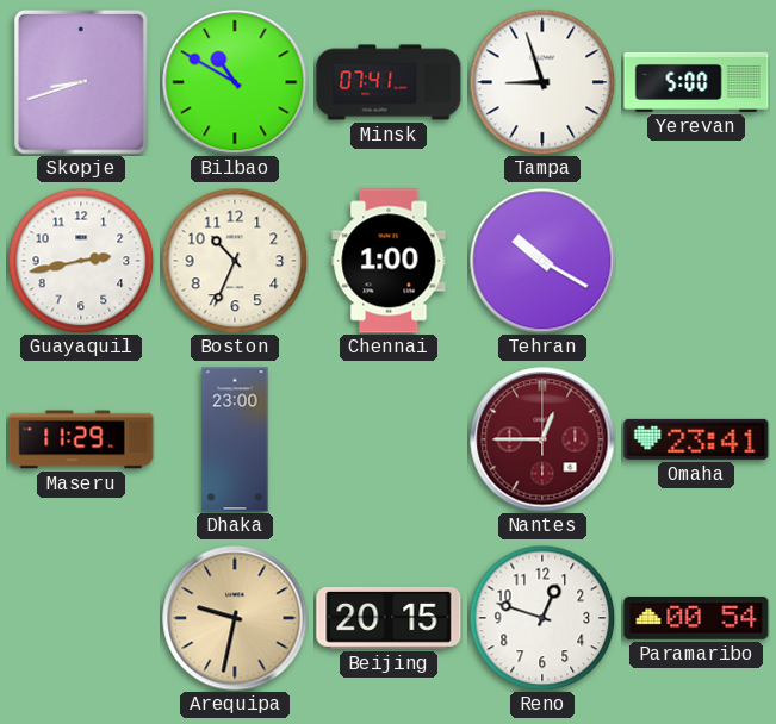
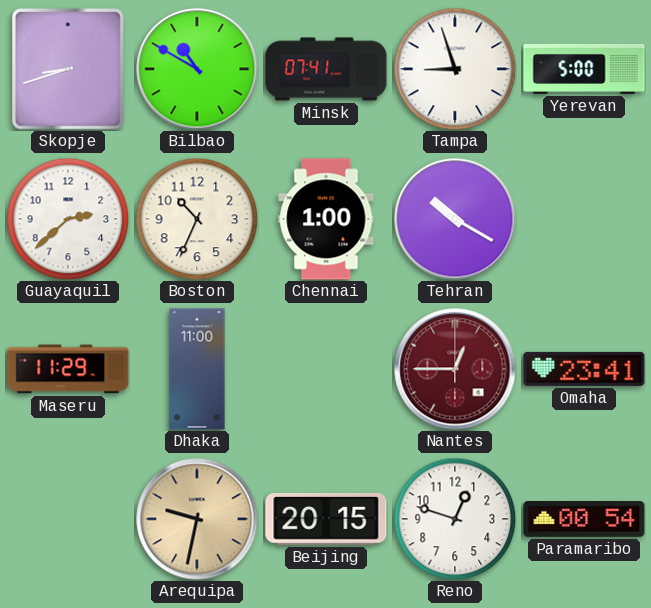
Guayaquil: 2:43 -> 2:38
Dhaka: 23:00 -> 11:00
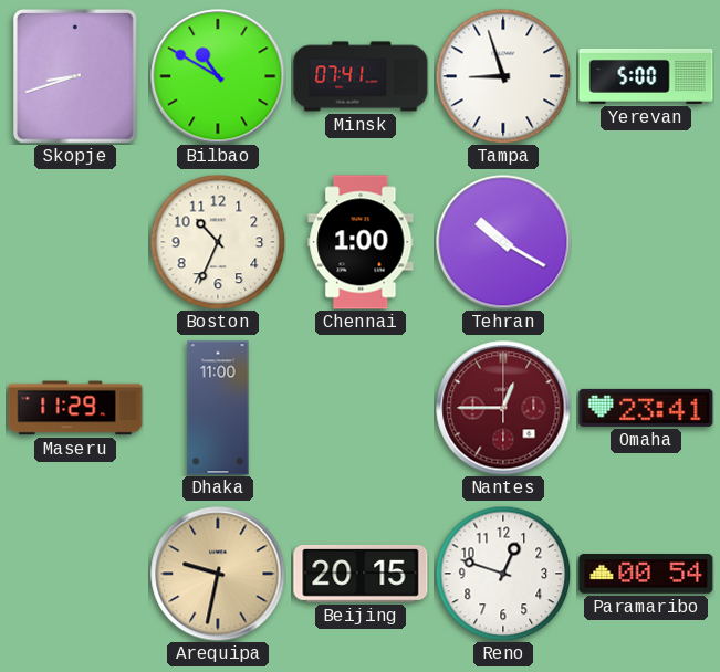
Guayaquil: 2:38 -> none
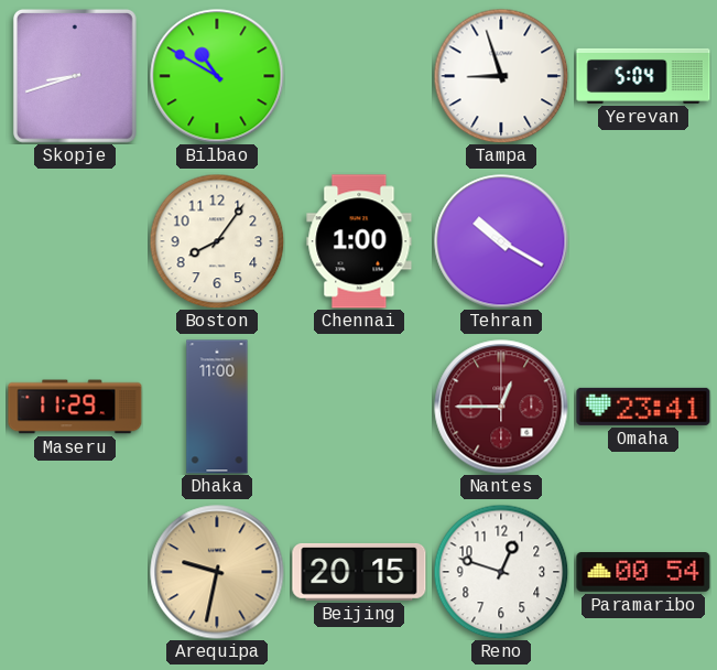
Minsk: 07:41 -> none
Yerevan: 5:00 -> 5:04
Boston: 10:34 -> 8:06
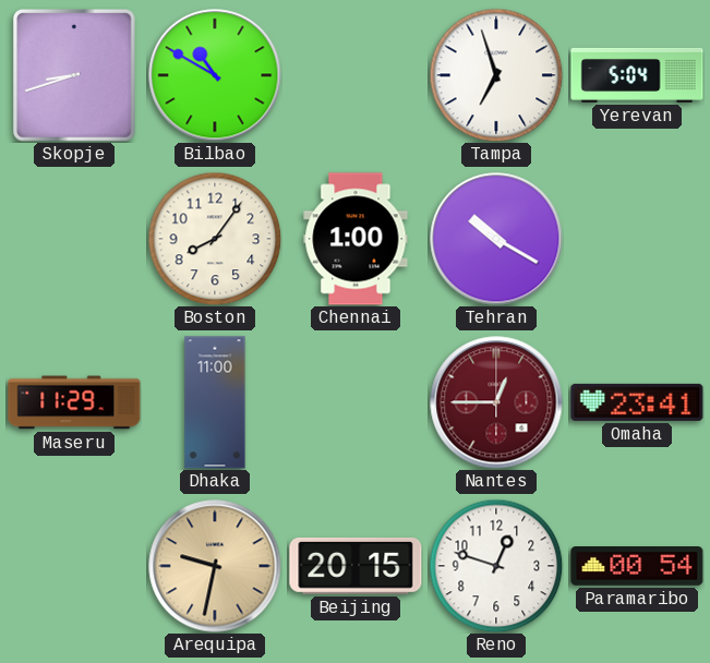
Tampa: 8:57 -> 6:57
